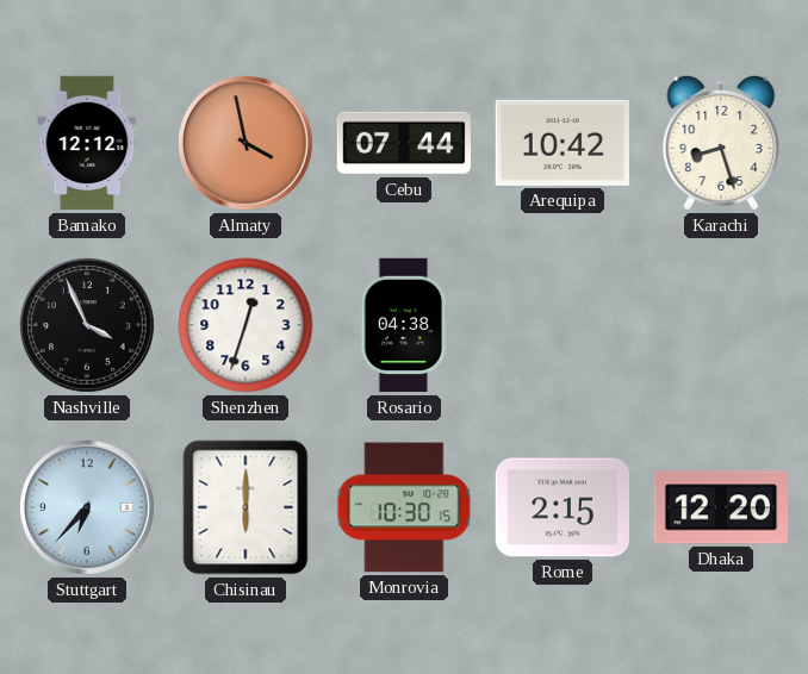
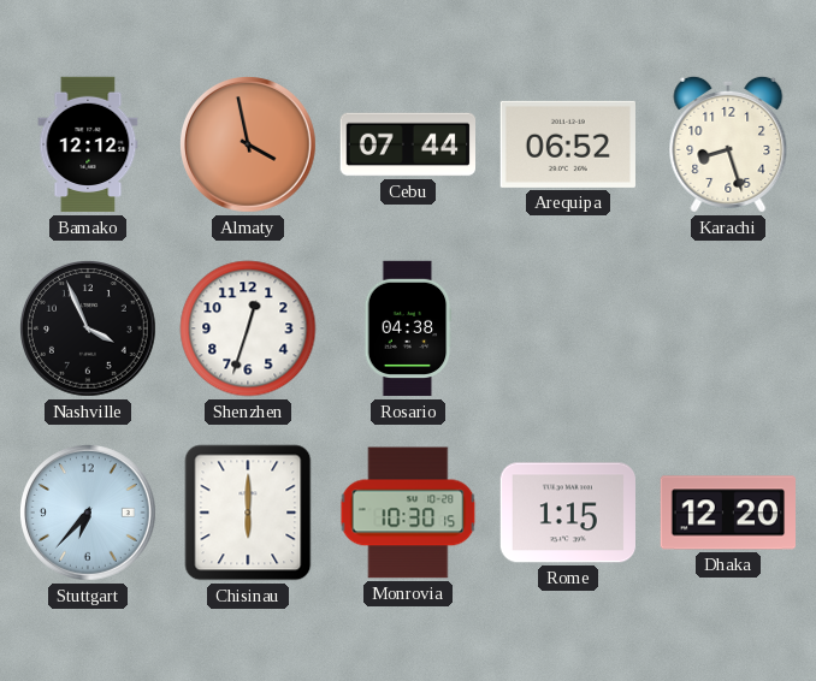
Arequipa: 10:42 -> 06:52
Rome: 2:15 -> 1:15
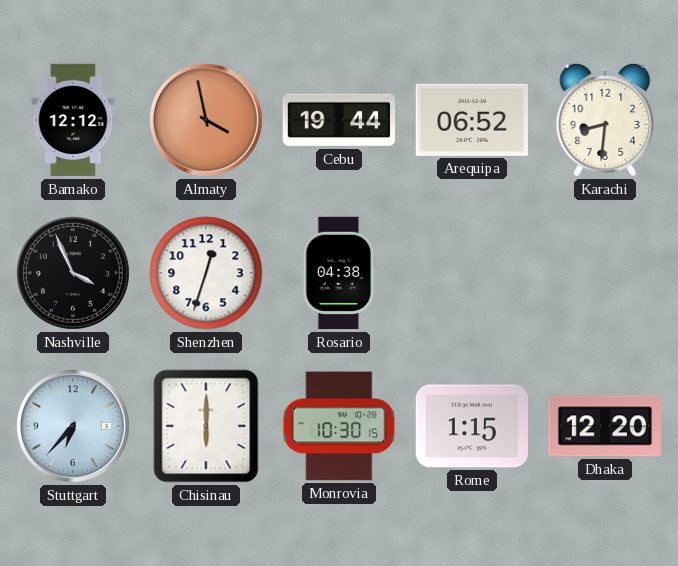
Cebu: 07:44 -> 19:44
Karachi: 8:27 -> 8:31
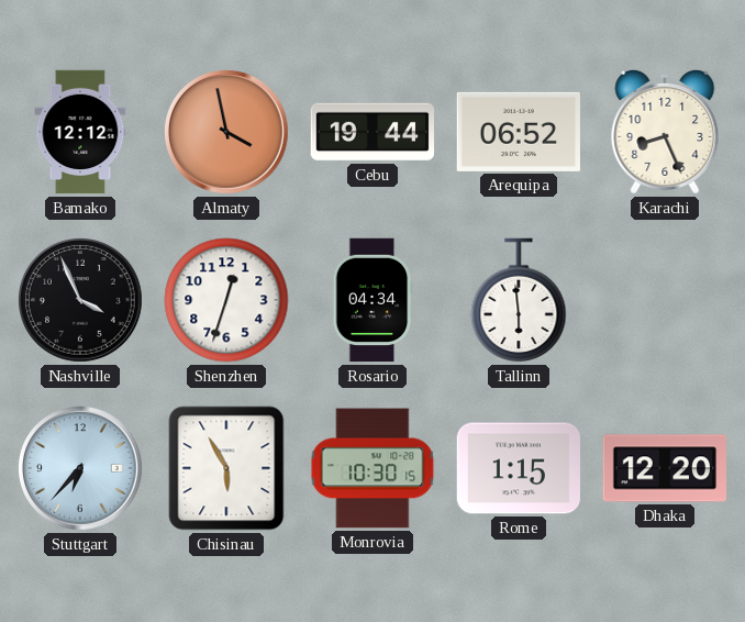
Karachi: 8:31 -> 8:26
Rosario: 04:38 -> 04:34
Tallinn: none -> 5:59
Chisinau: 6:00 -> 5:55
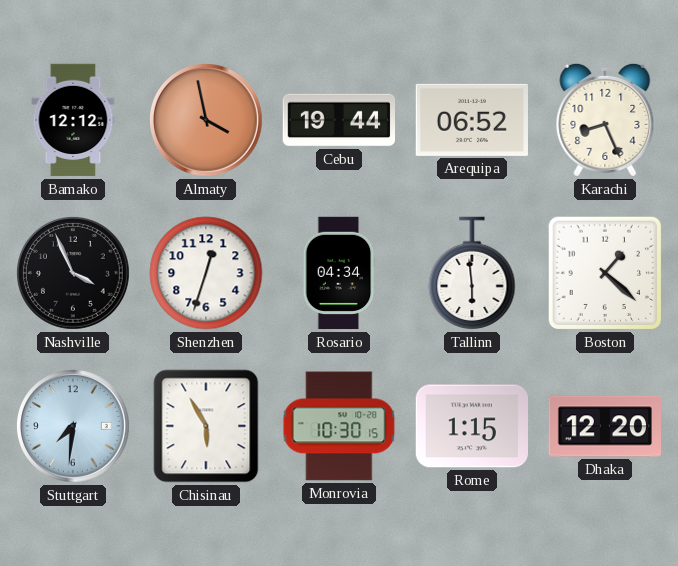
Boston: none -> 1:22
Stuttgart: 6:37 -> 7:31
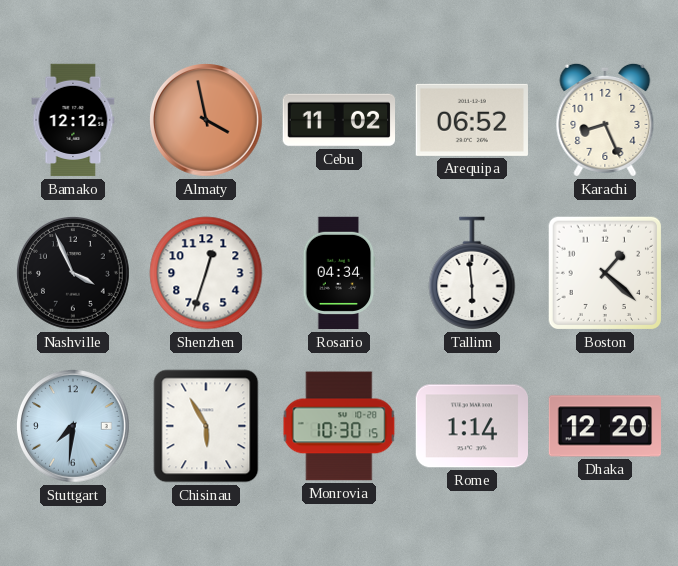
Cebu: 19:44 -> 11:02
Rome: 1:15 -> 1:14
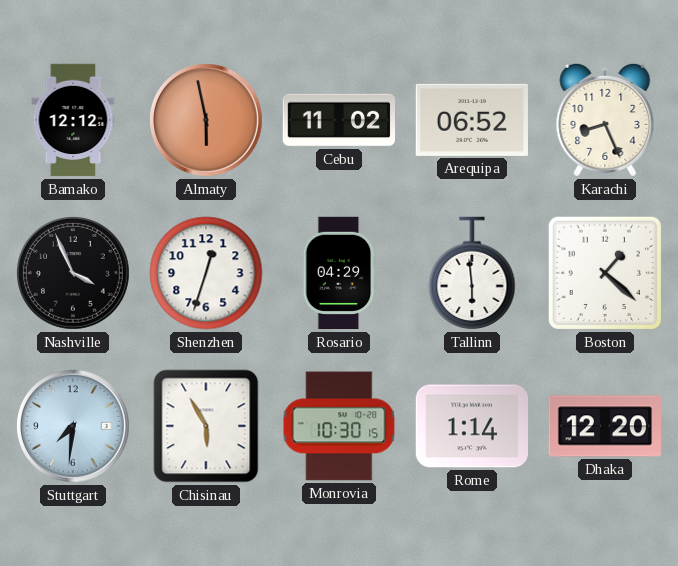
Almaty: 3:58 -> 5:58
Rosario: 04:34 -> 04:29
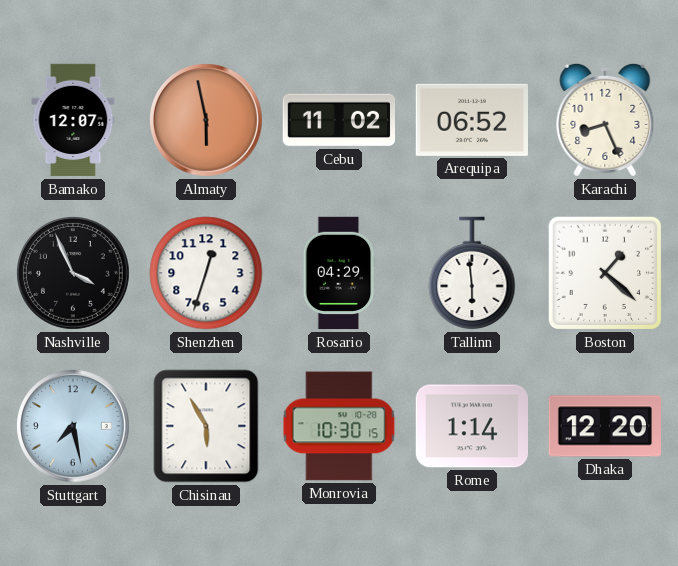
Bamako: 12:12 -> 12:07
Stuttgart: 7:31 -> 7:28
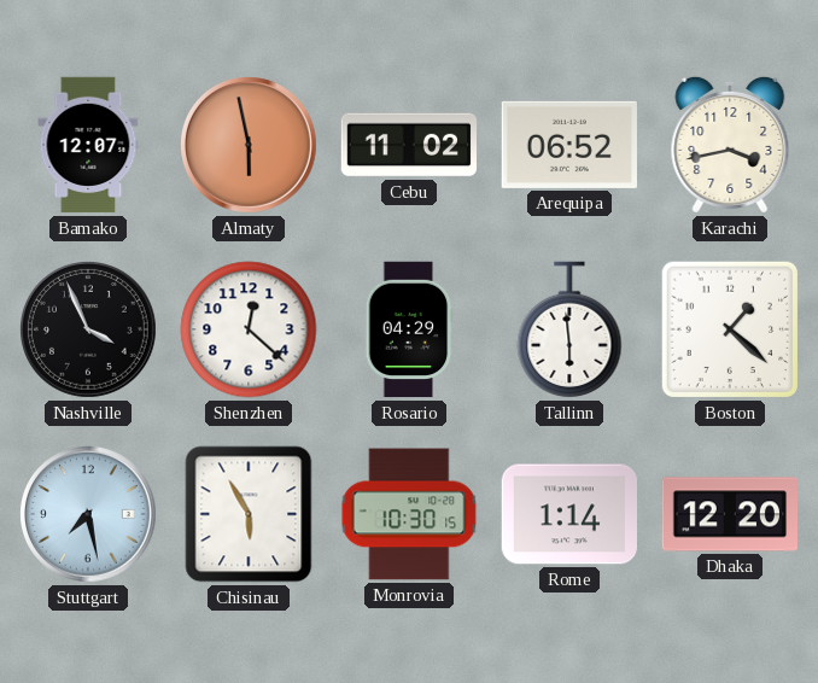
Karachi: 8:26 -> 3:43
Shenzhen: 12:33 -> 12:22
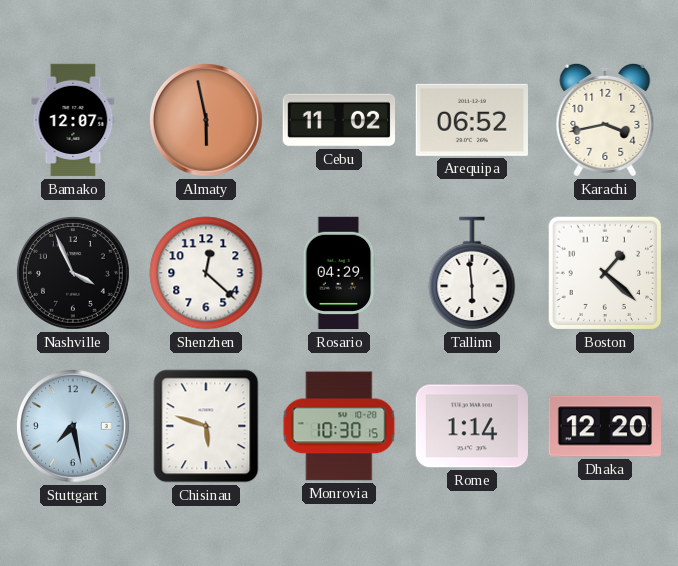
Chisinau: 5:55 -> 5:48
